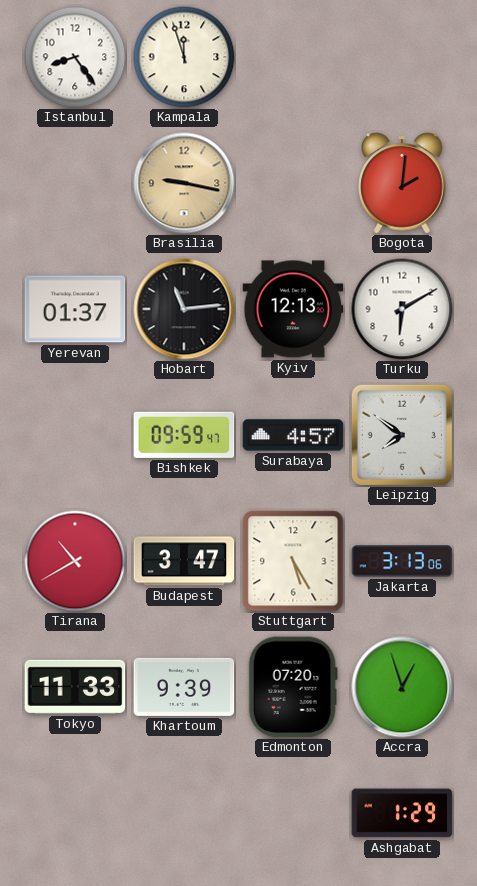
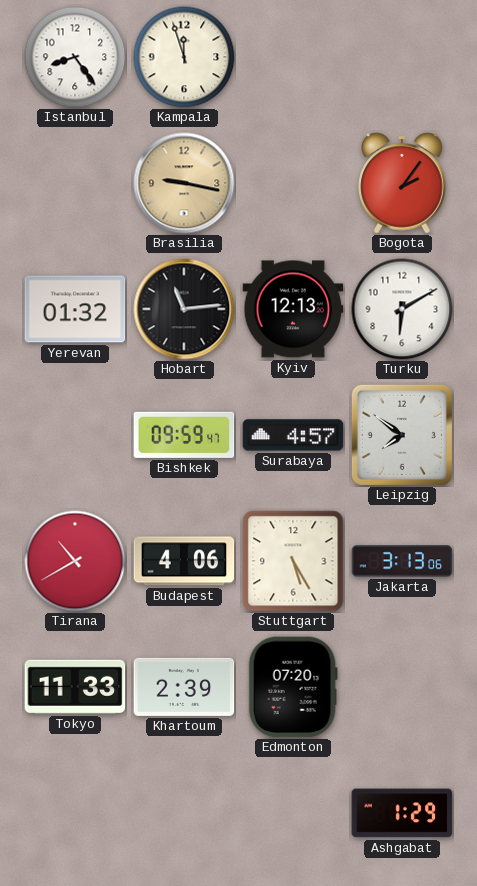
Bogota: 2:01 -> 2:06
Yerevan: 01:37 -> 01:32
Budapest: 3:47 -> 4:06
Khartoum: 9:39 -> 2:39
Accra: 12:57 -> none
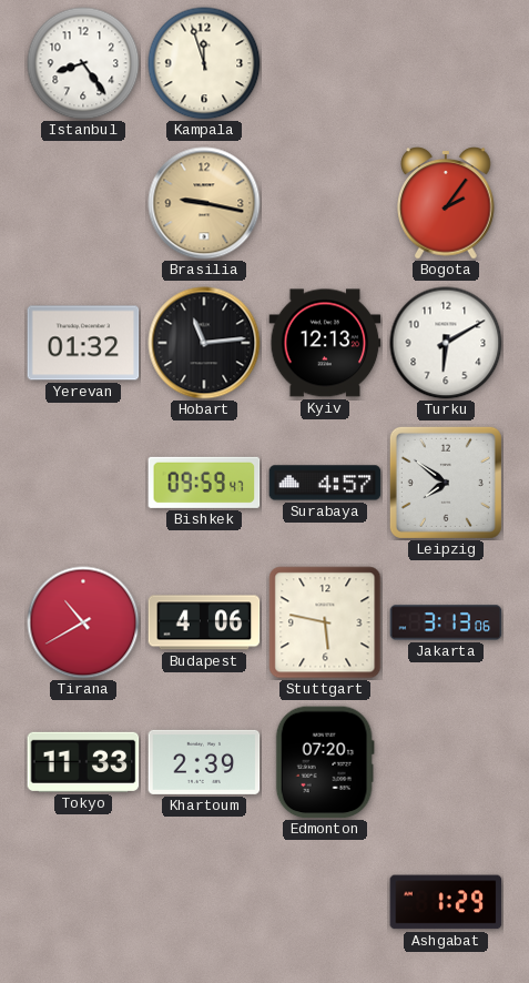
Stuttgart: 5:25 -> 5:47
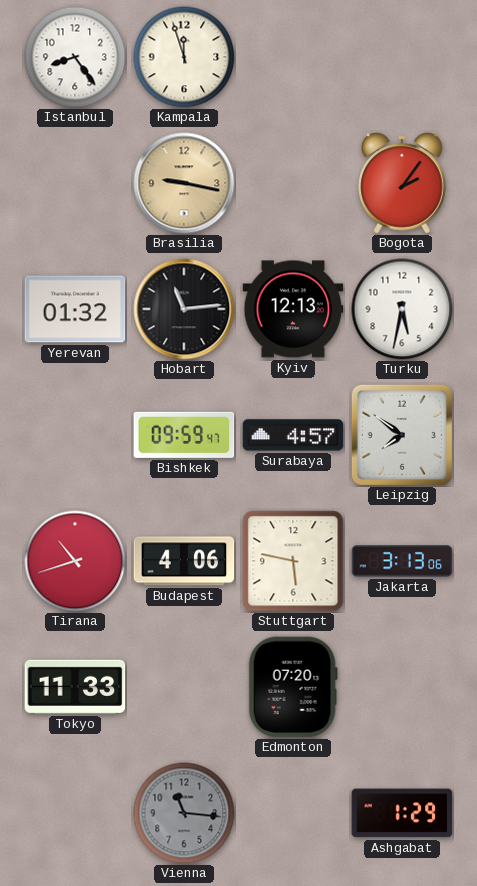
Turku: 6:10 -> 5:32
Tirana: 10:40 -> 10:42
Khartoum: 2:39 -> none
Vienna: none -> 11:16
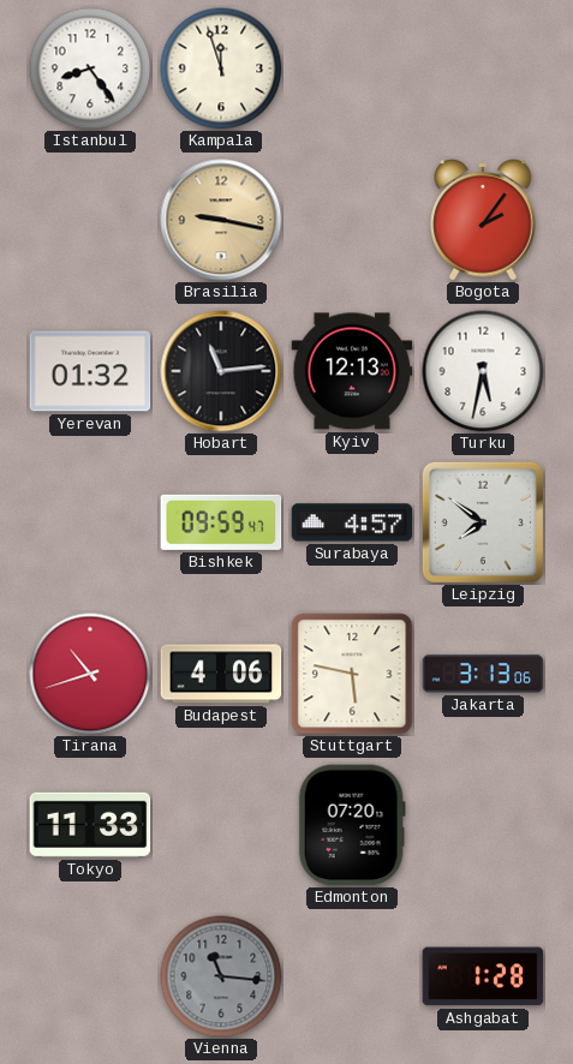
Ashgabat: 1:29 -> 1:28
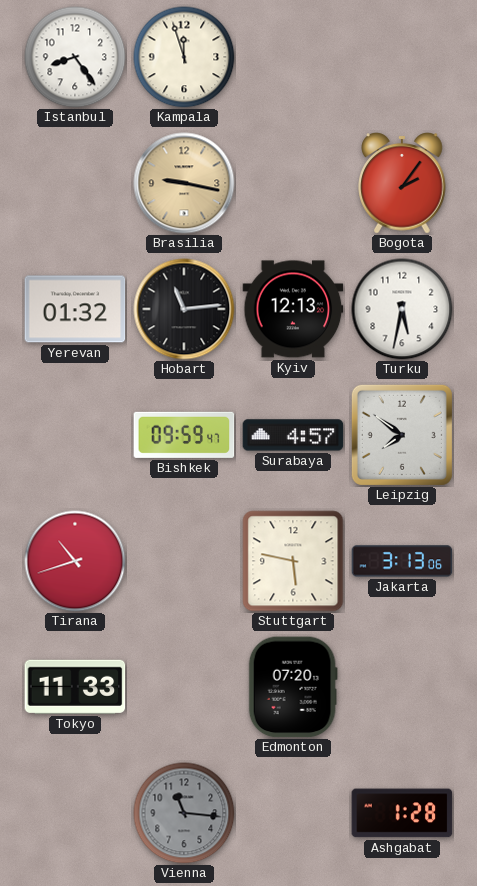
Budapest: 4:06 -> none
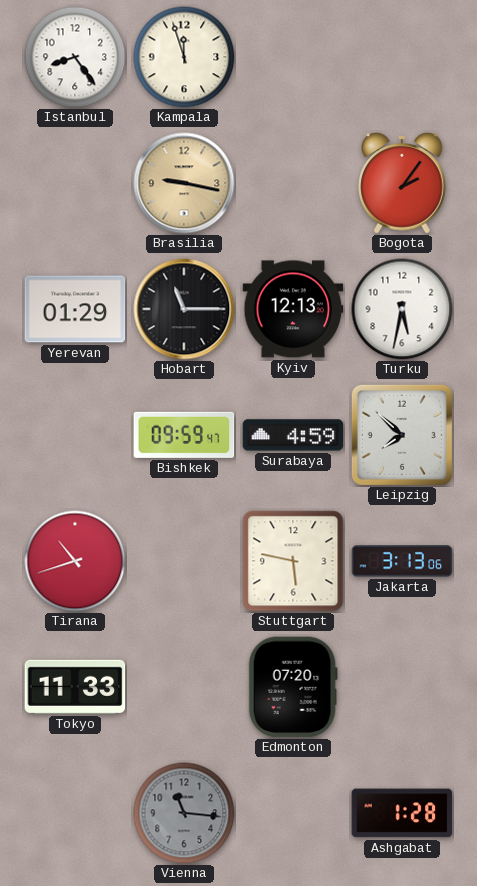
Yerevan: 01:32 -> 01:29
Hobart: 11:14 -> 11:15
Surabaya: 4:57 -> 4:59
Leipzig: 7:51 -> 7:52
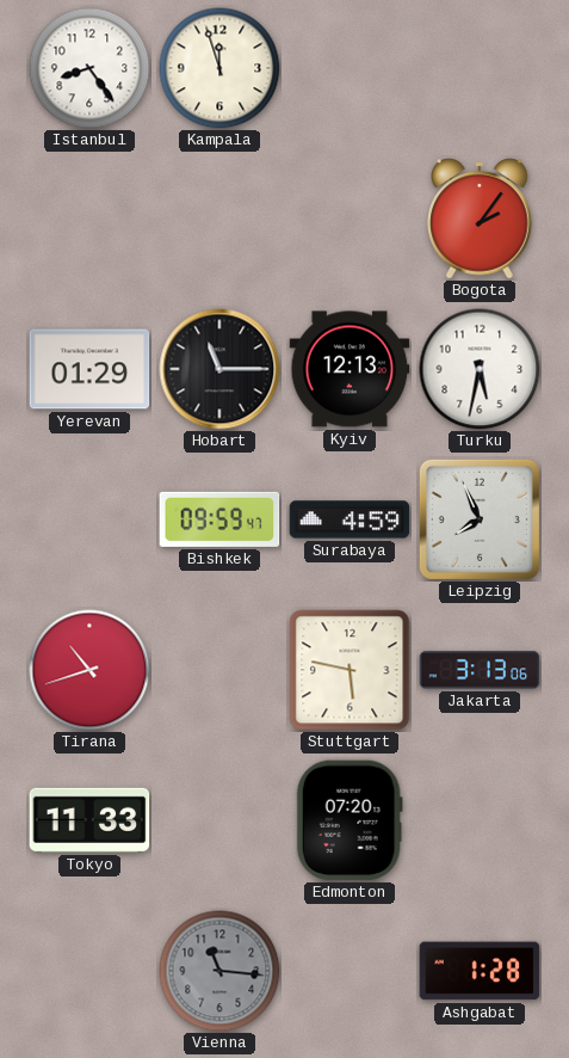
Brasilia: 9:17 -> none
Leipzig: 7:52 -> 7:56
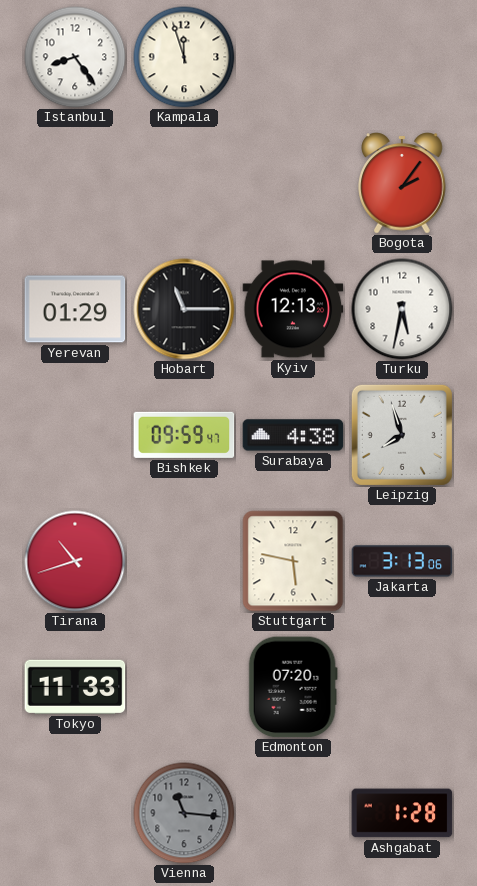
Surabaya: 4:59 -> 4:38
Leipzig: 7:56 -> 7:57
